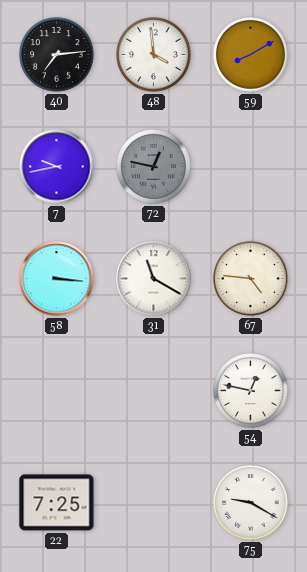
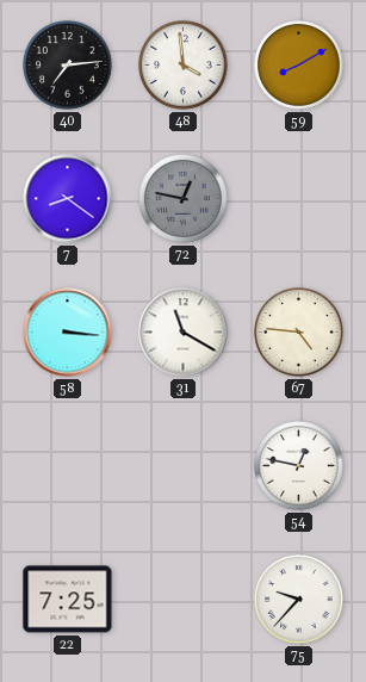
7: 9:43 -> 8:21
75: 9:20 -> 9:37
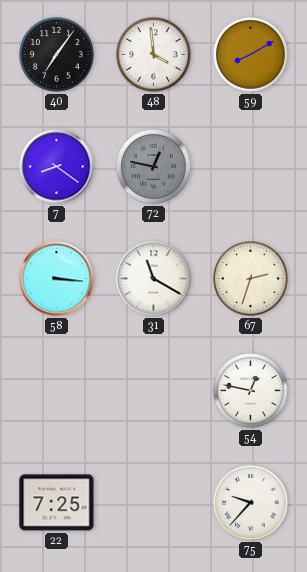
40: 7:14 -> 7:06
67: 4:46 -> 2:33
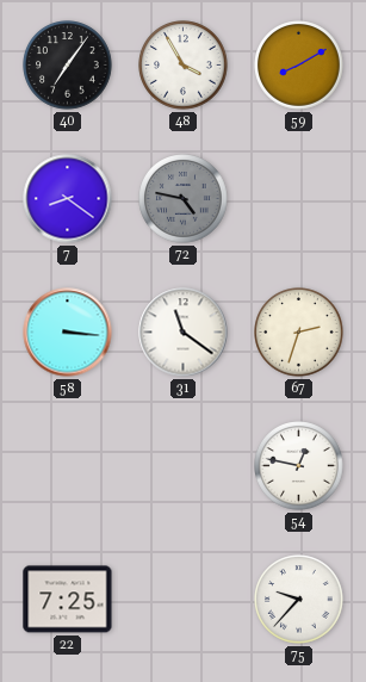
48: 3:59 -> 3:55
72: 12:47 -> 4:47
31: 11:20 -> 11:21
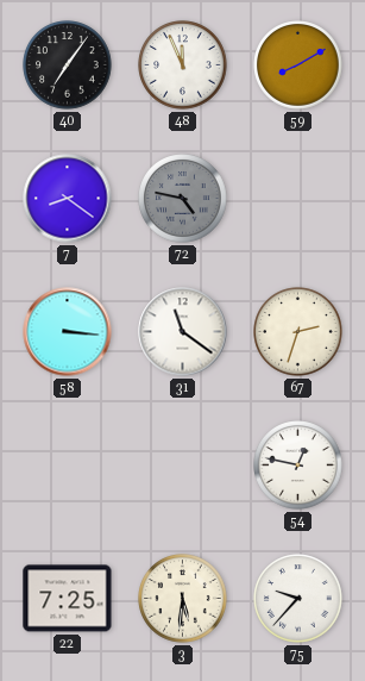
48: 3:55 -> 11:56
3: none -> 5:31
